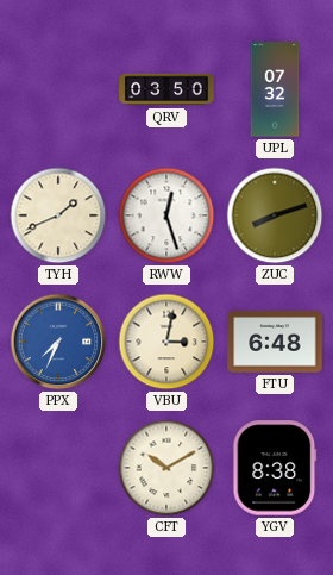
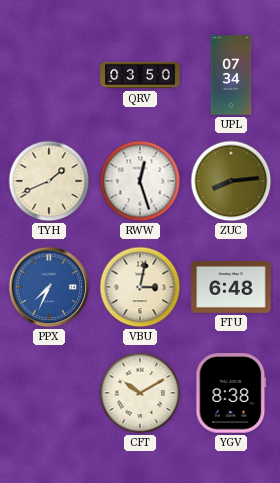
UPL: 07:32 -> 07:34
ZUC: 8:12 -> 8:14
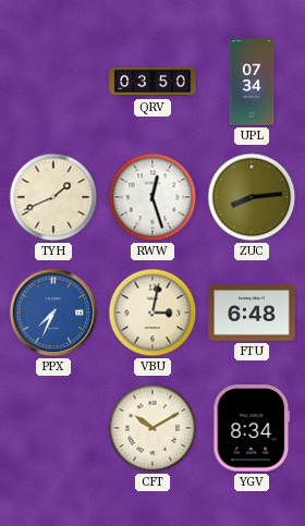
YGV: 8:38 -> 8:34
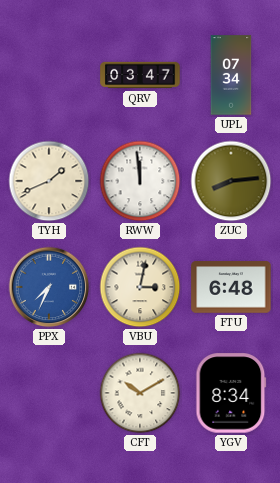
QRV: 03:50 -> 03:47
RWW: 12:27 -> 11:59
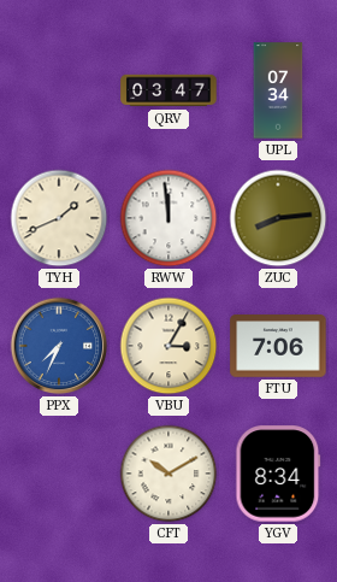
VBU: 3:02 -> 3:05
FTU: 6:48 -> 7:06
